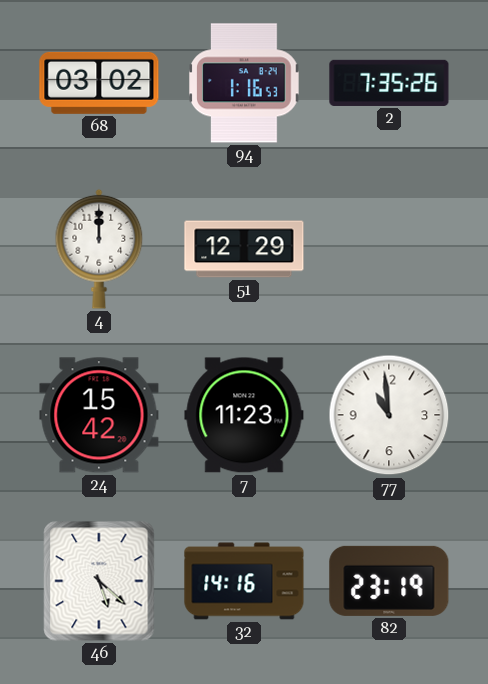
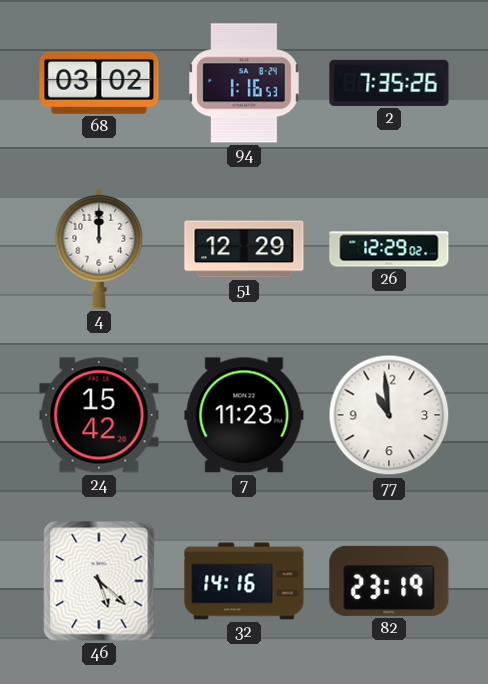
26: none -> 12:29
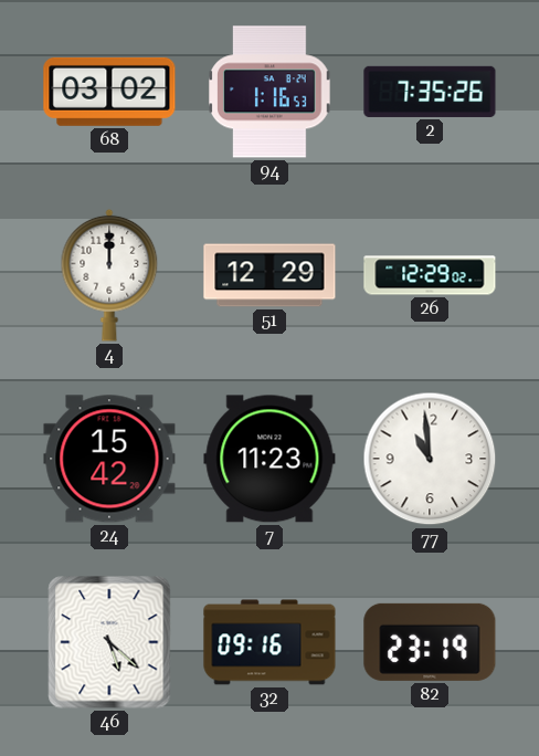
32: 14:16 -> 09:16
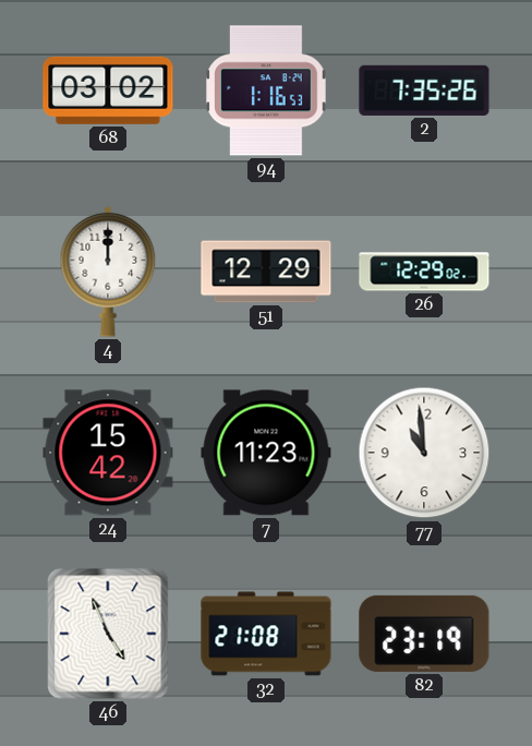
46: 5:22 -> 4:56
32: 09:16 -> 21:08
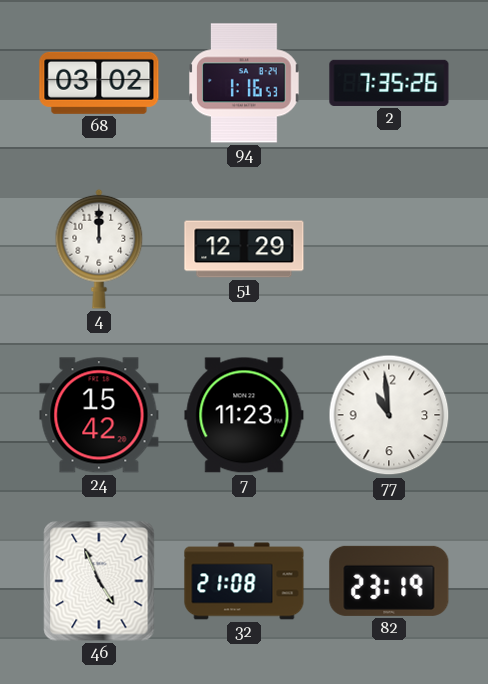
26: 12:29 -> none
